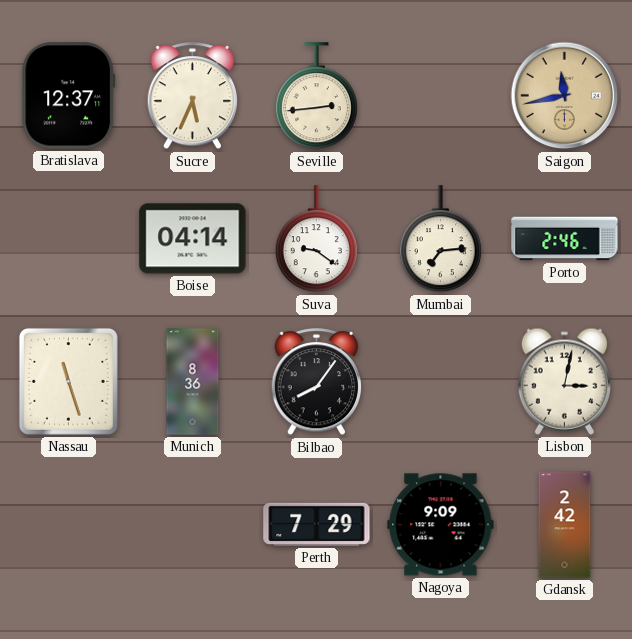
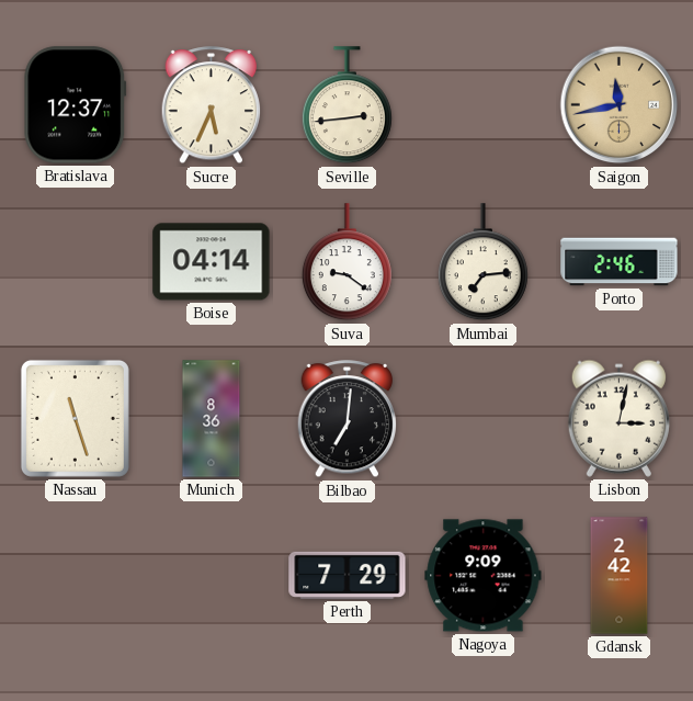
Bilbao: 8:06 -> 7:01
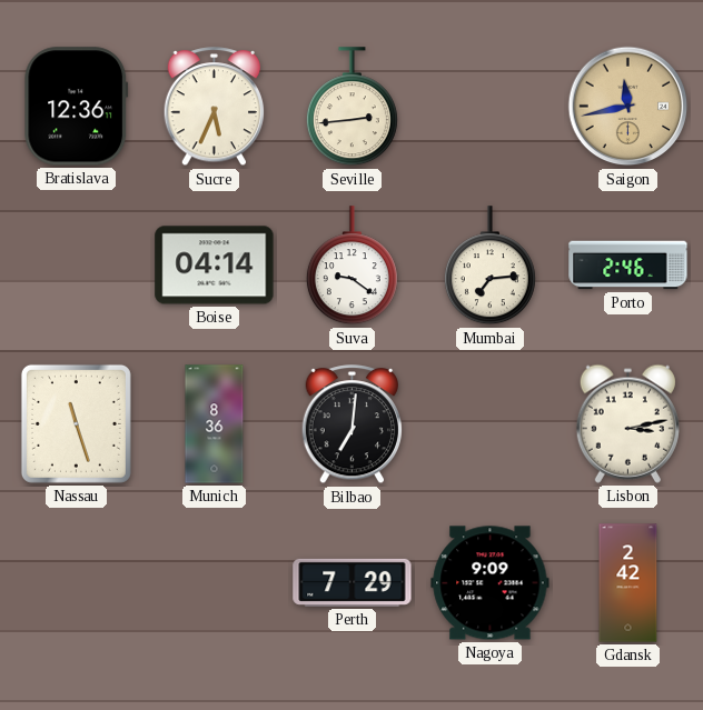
Bratislava: 12:37 -> 12:36
Lisbon: 3:02 -> 3:13
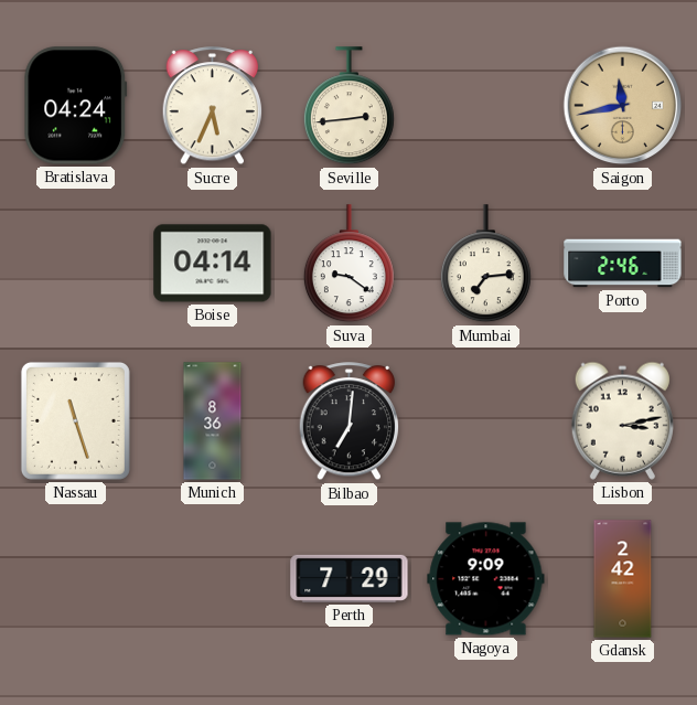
Bratislava: 12:36 -> 04:24
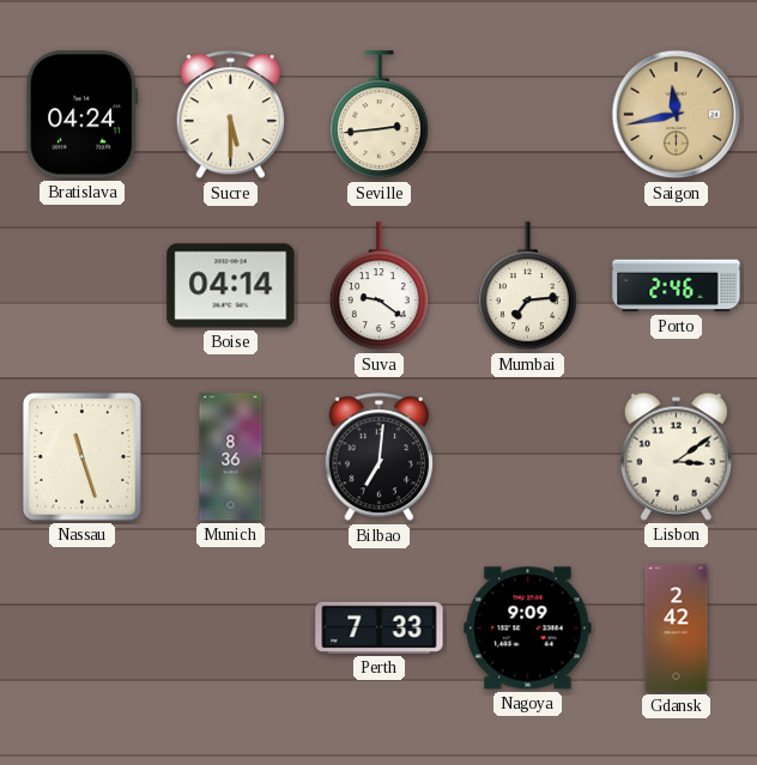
Sucre: 5:34 -> 5:30
Lisbon: 3:13 -> 3:09
Perth: 7:29 -> 7:33
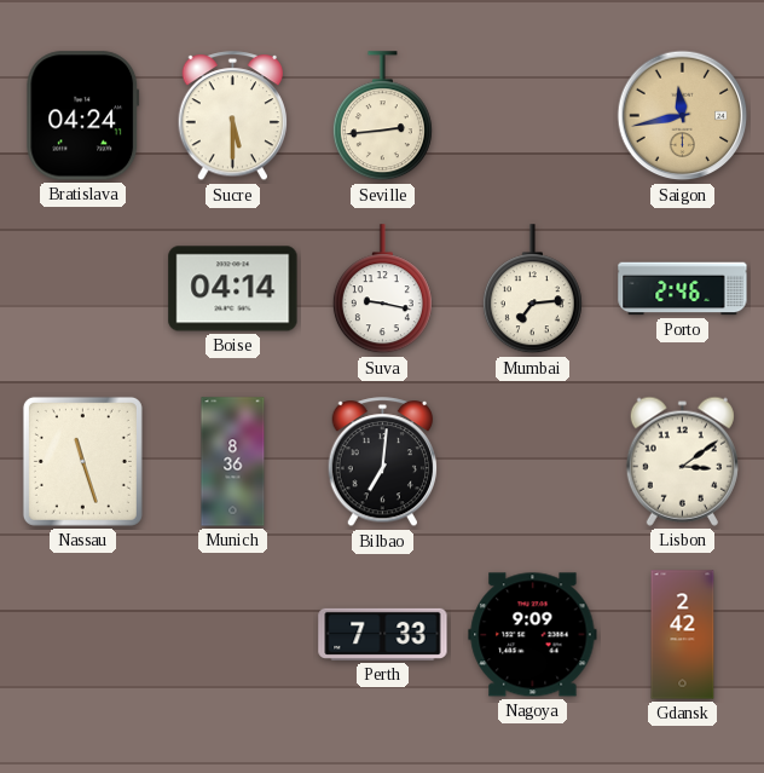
Suva: 9:21 -> 9:17
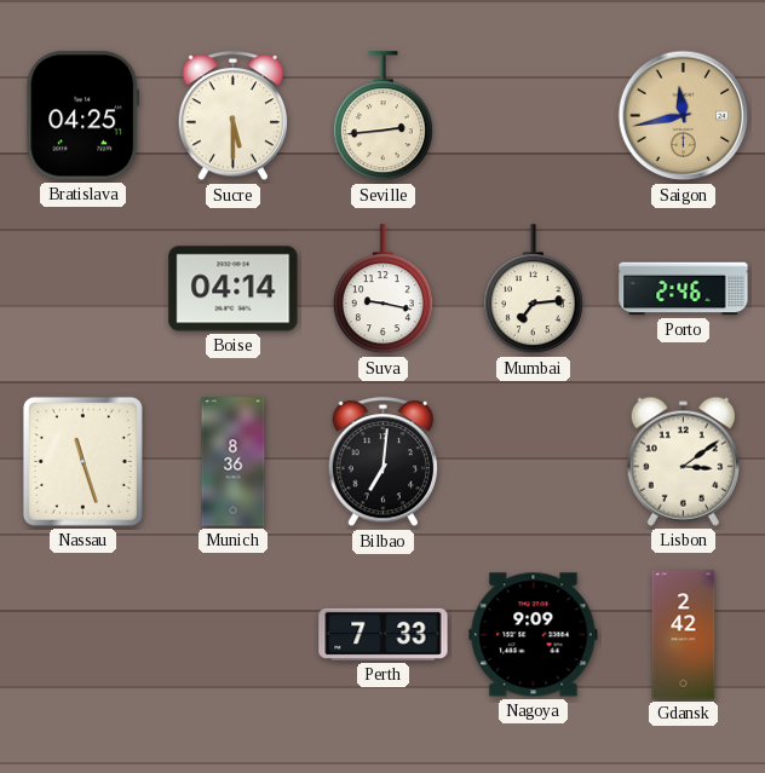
Bratislava: 04:24 -> 04:25
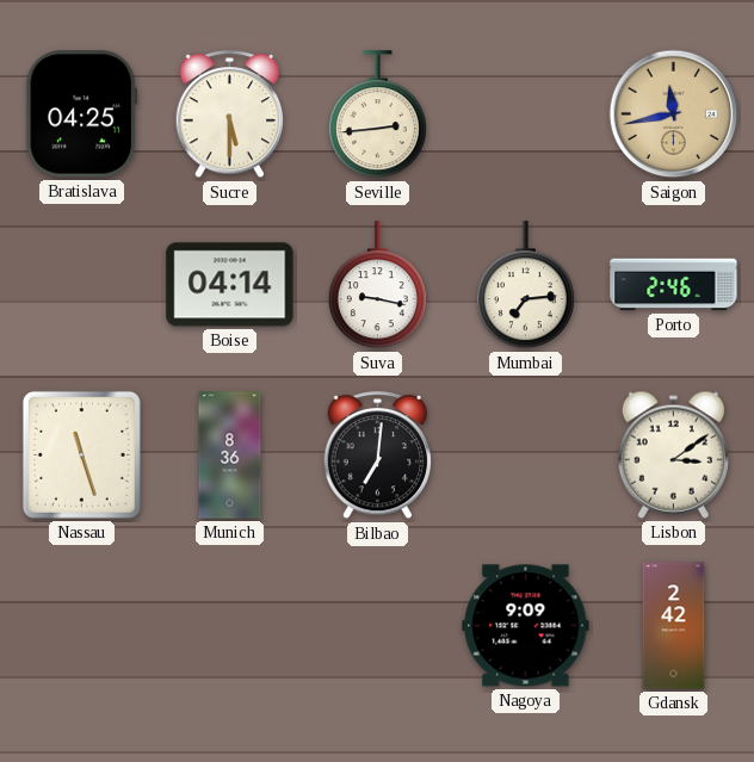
Perth: 7:33 -> none
